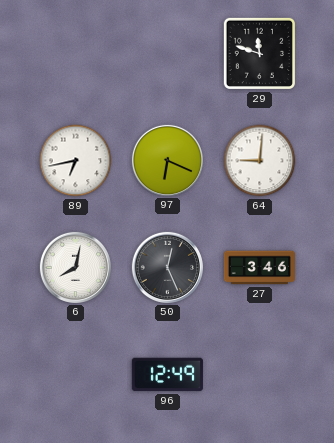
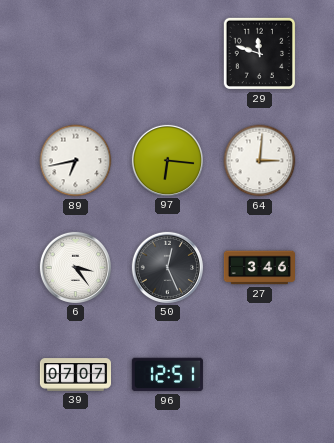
97: 6:19 -> 6:16
64: 9:01 -> 3:01
6: 8:02 -> 3:24
39: none -> 07:07
96: 12:49 -> 12:51
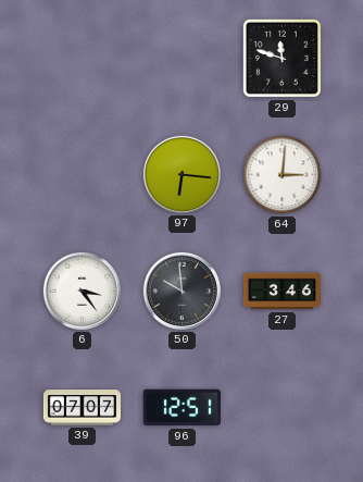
89: 6:43 -> none
50: 12:26 -> 9:59
